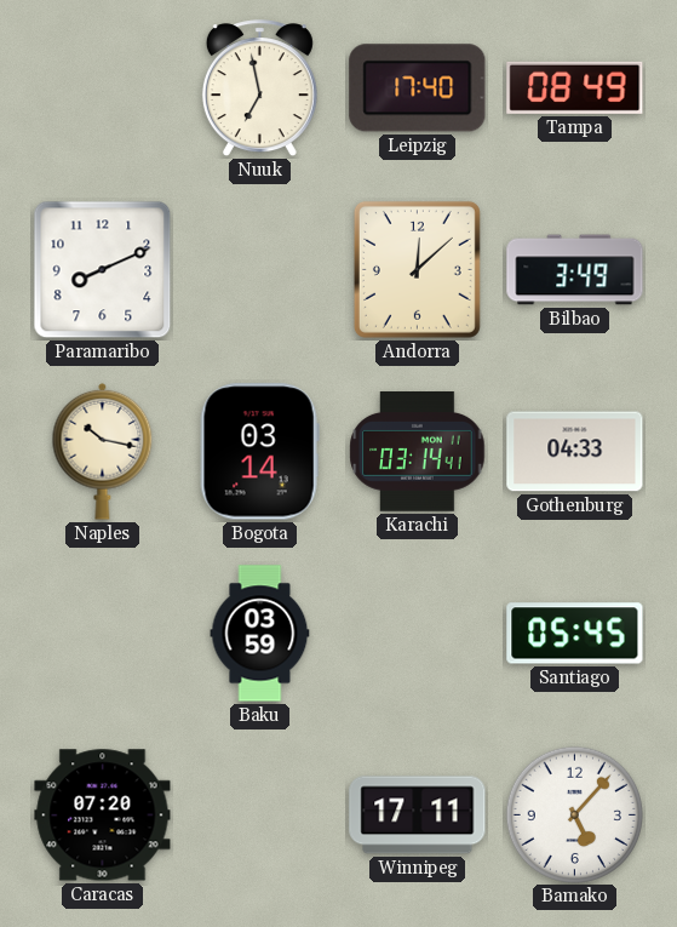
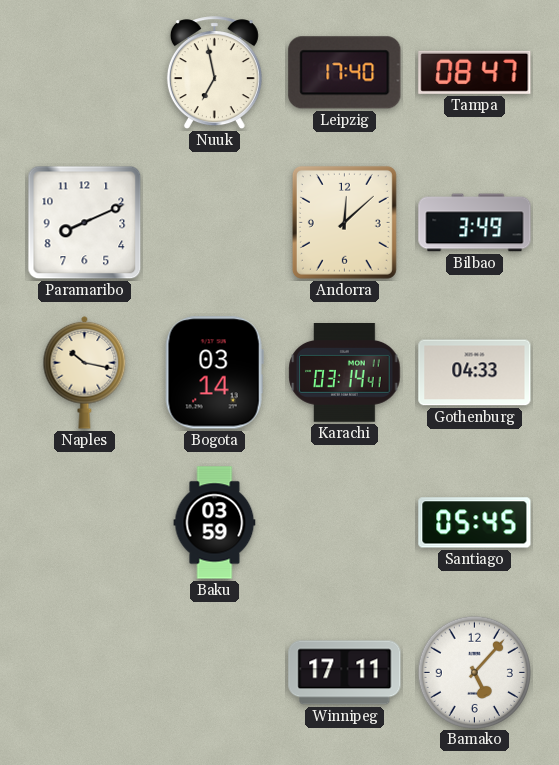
Tampa: 08:49 -> 08:47
Caracas: 07:20 -> none
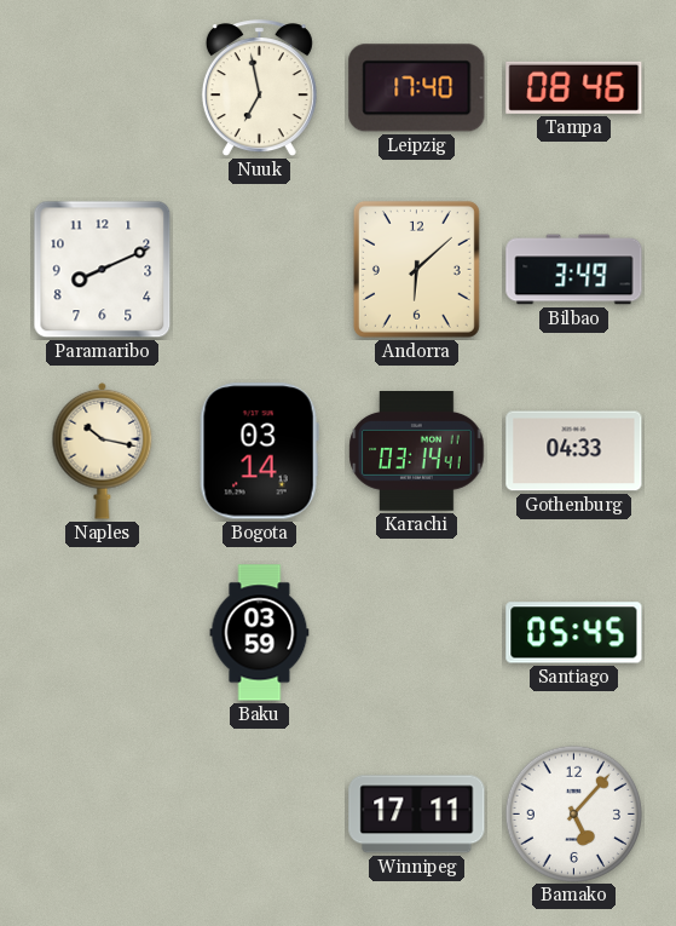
Tampa: 08:47 -> 08:46
Andorra: 12:08 -> 6:08
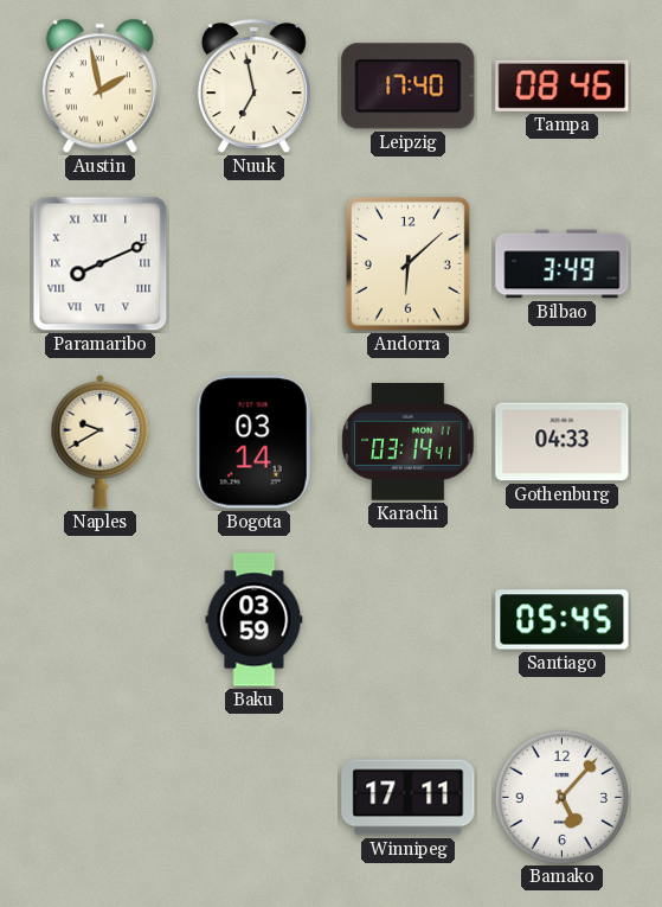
Austin: none -> 1:58
Paramaribo numerals: Arabic -> Roman
Naples: 10:17 -> 9:40
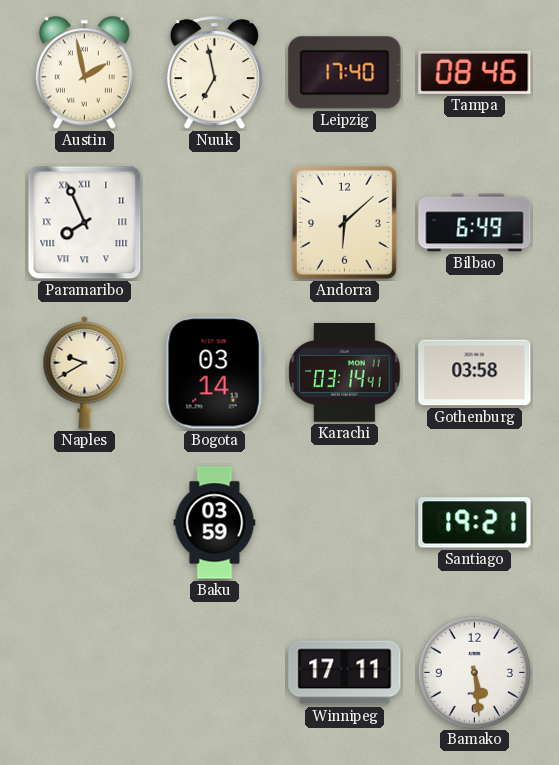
Paramaribo: 8:11 -> 7:56
Bilbao: 3:49 -> 6:49
Gothenburg: 04:33 -> 03:58
Santiago: 05:45 -> 19:21
Bamako: 5:07 -> 5:29
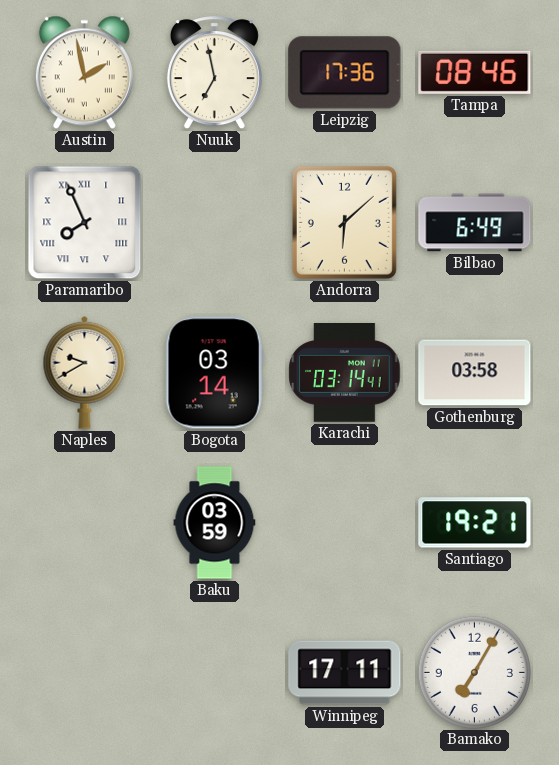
Leipzig: 17:40 -> 17:36
Bamako: 5:29 -> 7:05
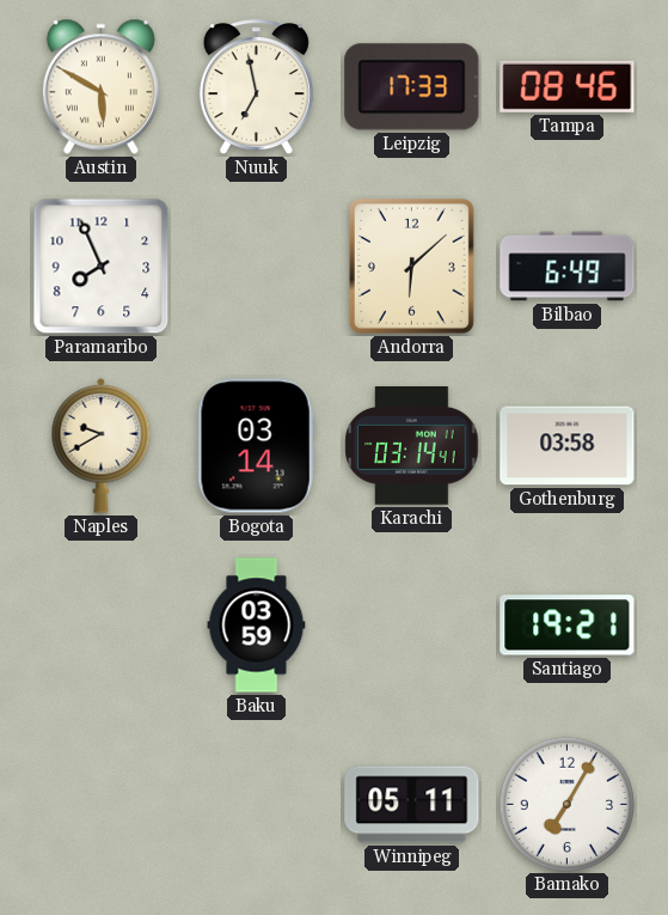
Austin: 1:58 -> 5:50
Leipzig: 17:36 -> 17:33
Paramaribo numerals: Roman -> Arabic
Winnipeg: 17:11 -> 05:11
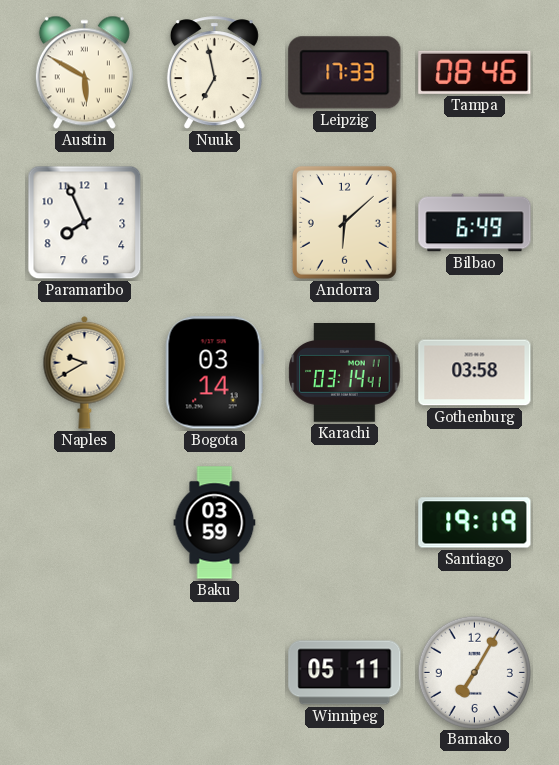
Santiago: 19:21 -> 19:19
